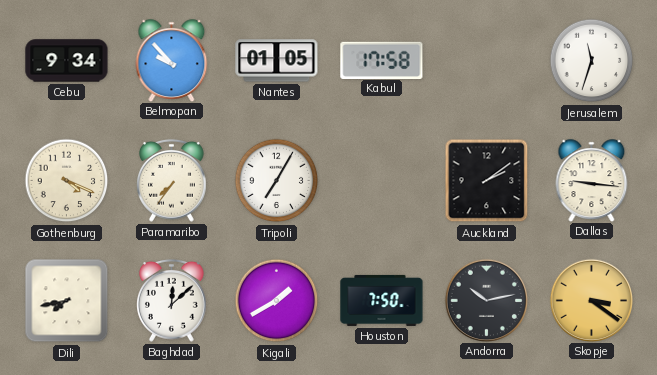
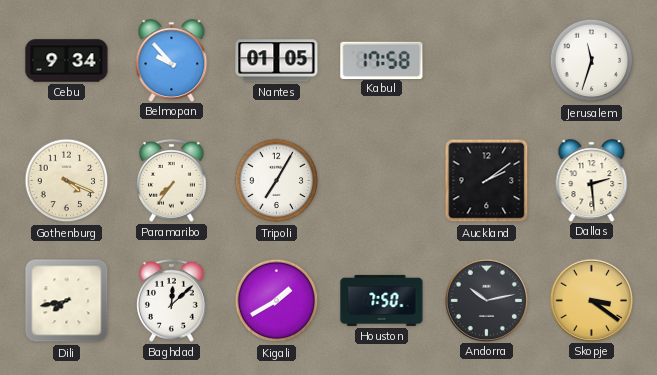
Dallas: 9:16 -> 2:29
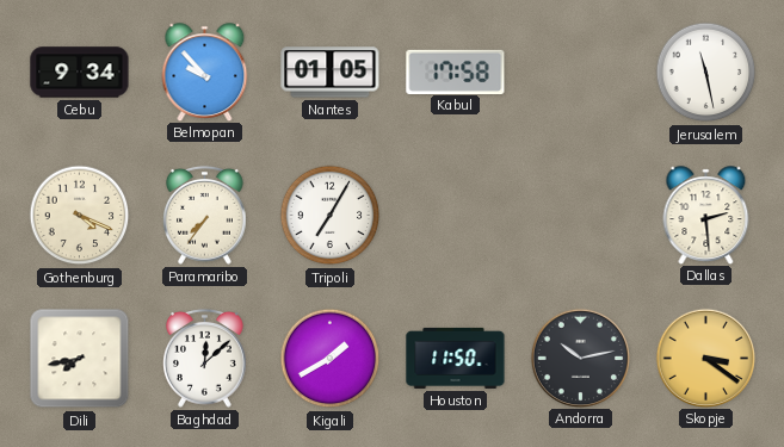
Jerusalem: 11:33 -> 11:28
Auckland: 2:09 -> none
Houston: 7:50 -> 11:50
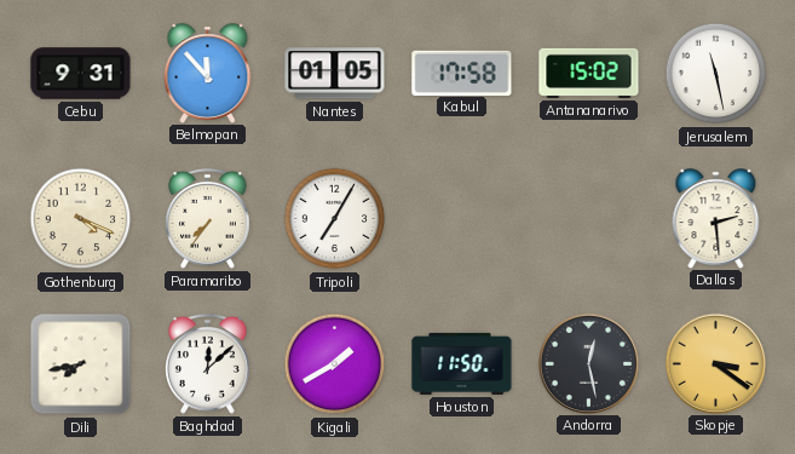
Cebu: 9:34 -> 9:31
Belmopan: 9:53 -> 11:53
Antananarivo: none -> 15:02
Andorra: 10:13 -> 12:28
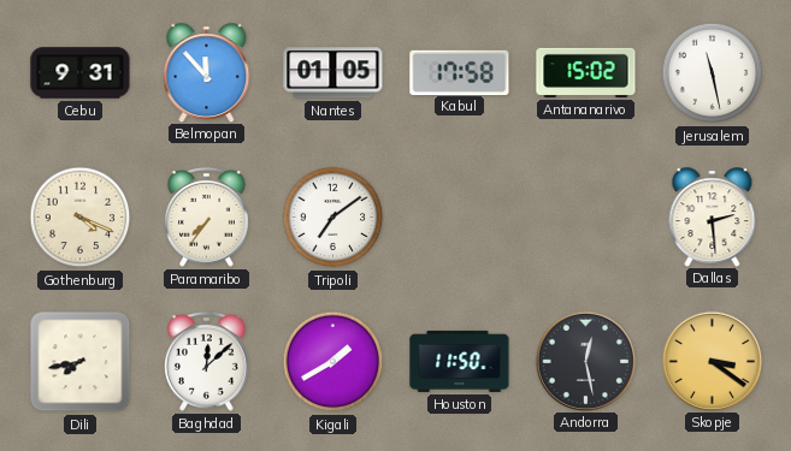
Tripoli: 7:05 -> 7:09
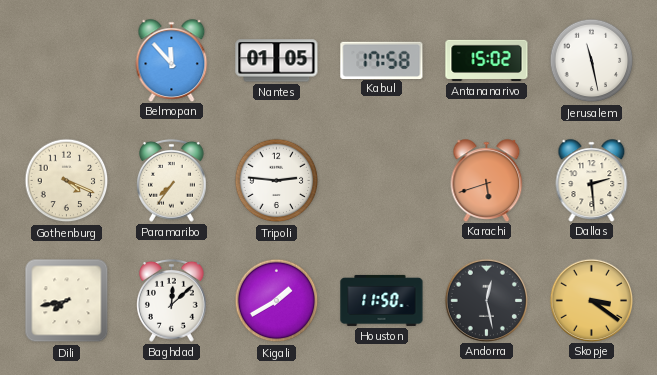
Cebu: 9:31 -> none
Tripoli: 7:09 -> 2:46
Karachi: none -> 5:42
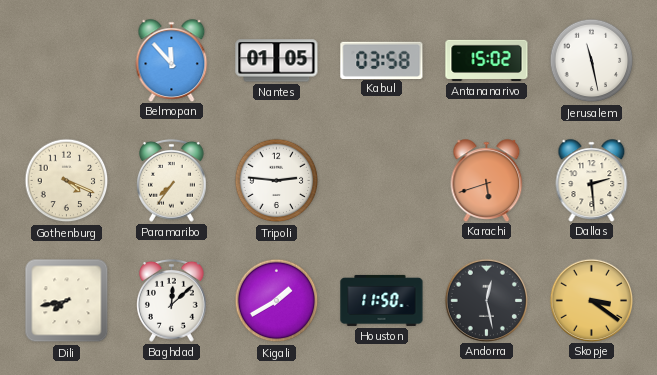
Kabul: 17:58 -> 03:58
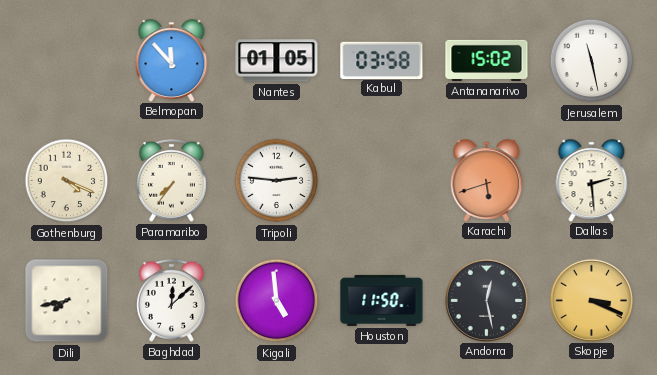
Kigali: 1:40 -> 4:59
Skopje: 3:21 -> 3:19
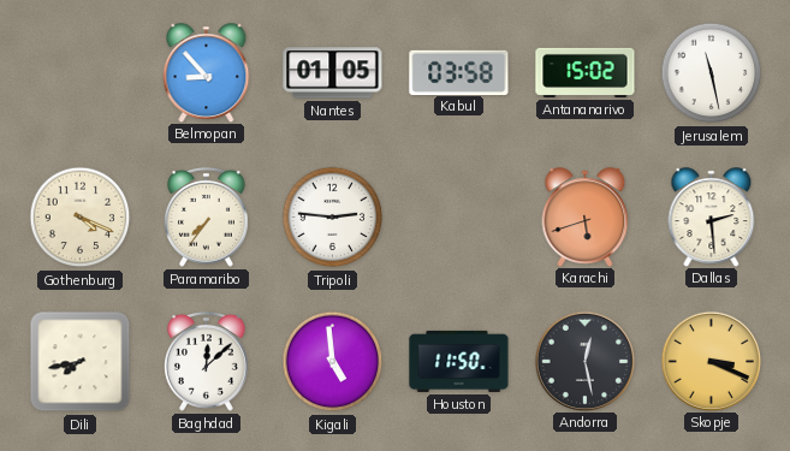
Belmopan: 11:53 -> 8:53
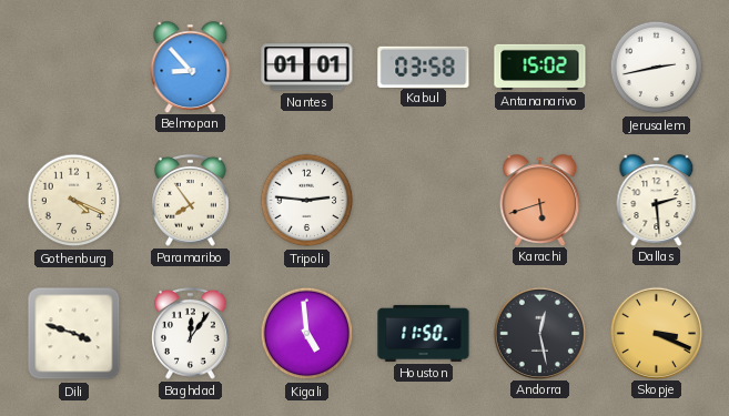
Nantes: 01:05 -> 01:01
Jerusalem: 11:28 -> 2:43
Paramaribo: 7:36 -> 7:54
Dili: 7:43 -> 3:48
Baghdad: 12:08 -> 12:06
